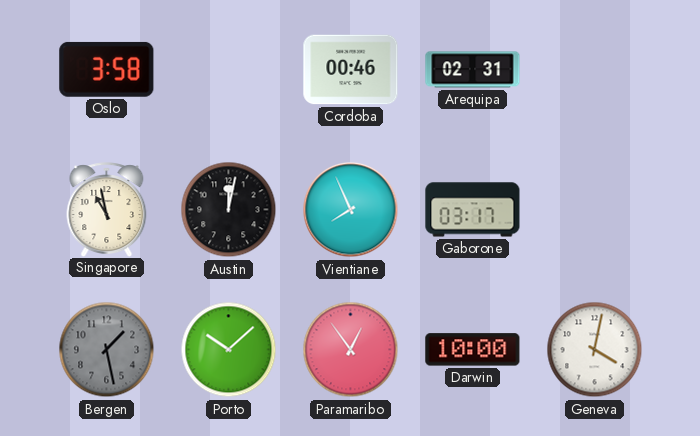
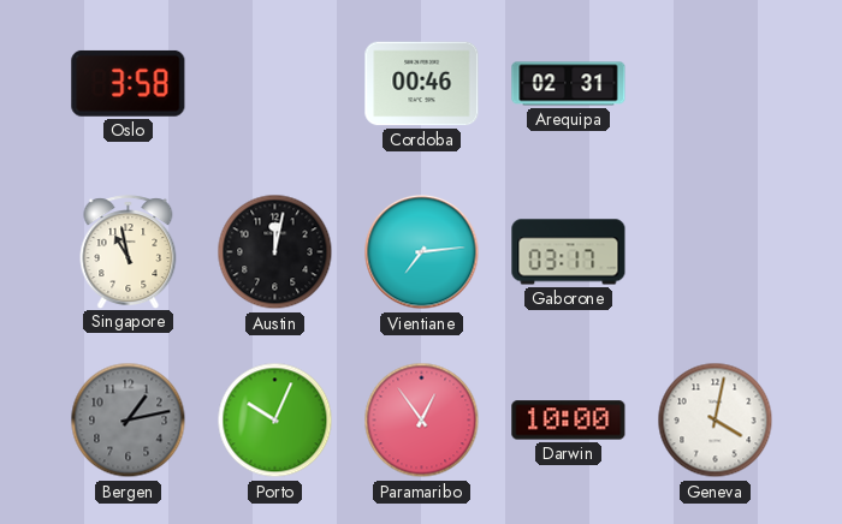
Vientiane: 7:56 -> 7:14
Bergen: 1:28 -> 1:13
Porto: 10:08 -> 10:04
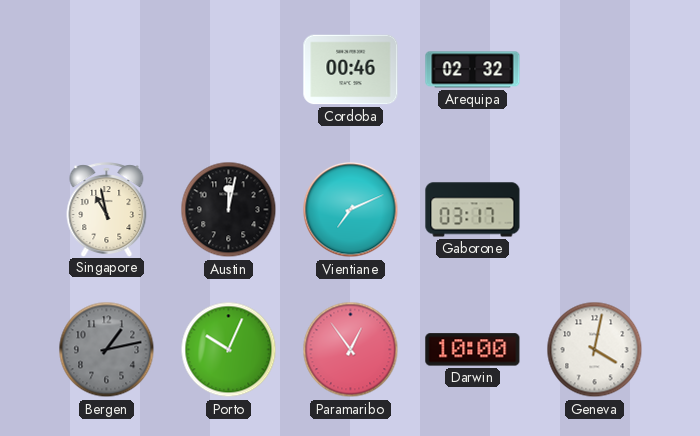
Oslo: 3:58 -> none
Arequipa: 02:31 -> 02:32
Vientiane: 7:14 -> 7:11
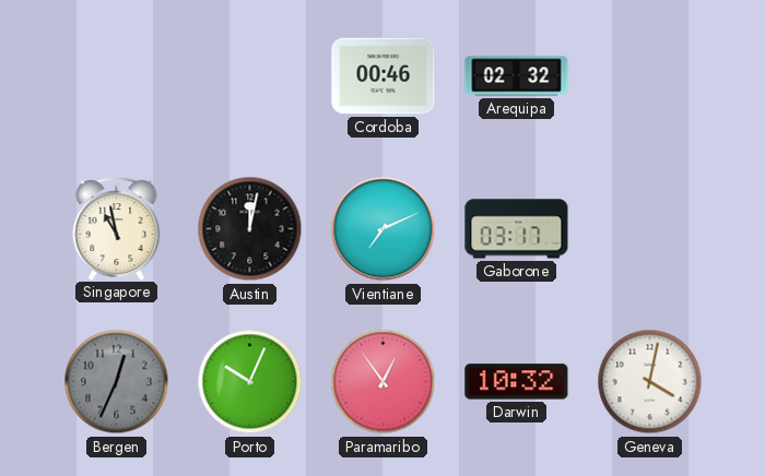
Bergen: 1:13 -> 12:34
Darwin: 10:00 -> 10:32
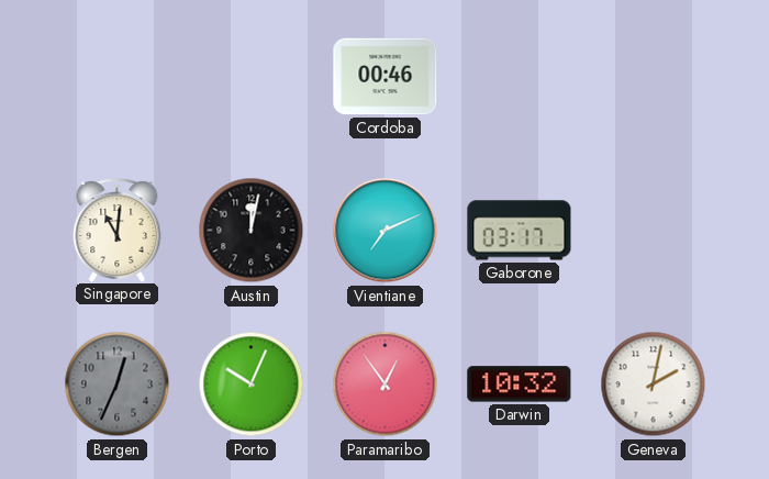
Arequipa: 02:32 -> none
Singapore: 10:58 -> 11:01
Geneva: 4:02 -> 2:02
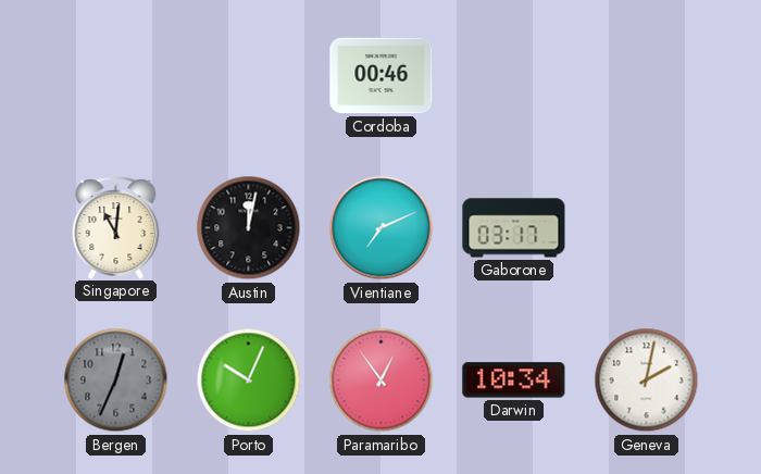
Darwin: 10:32 -> 10:34
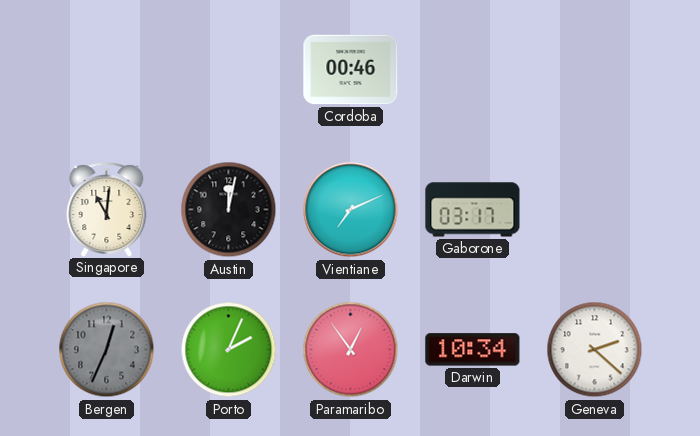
Porto: 10:04 -> 2:04
Geneva: 2:02 -> 2:22
